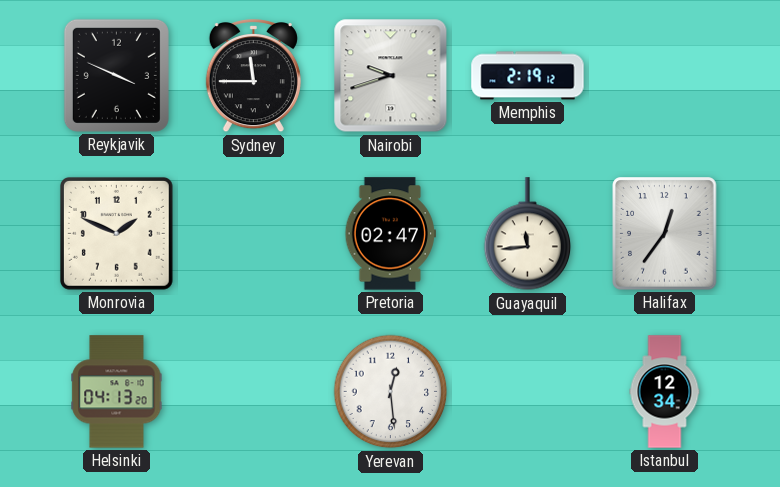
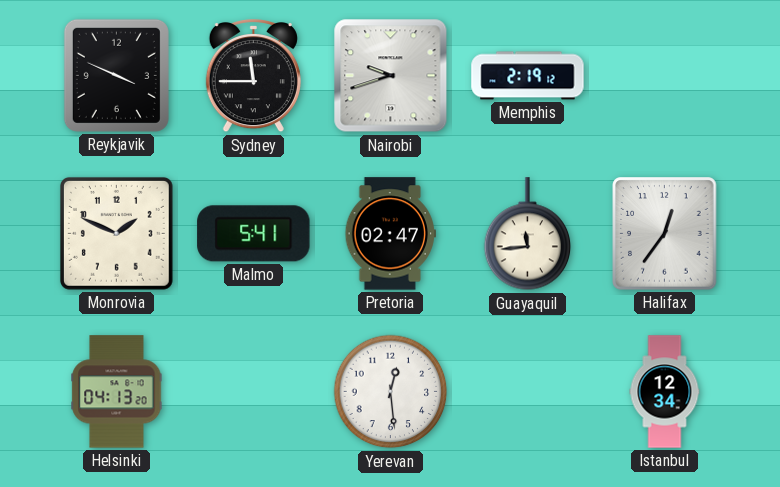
Malmo: none -> 5:41
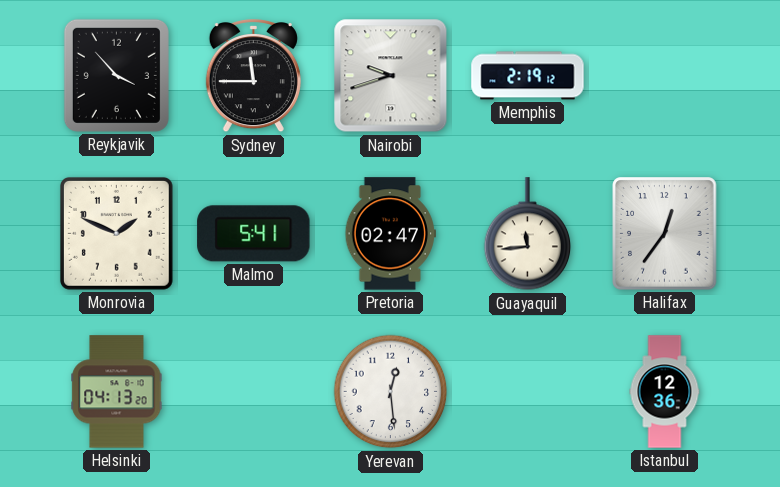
Reykjavik: 3:49 -> 3:53
Istanbul: 12:34 -> 12:36
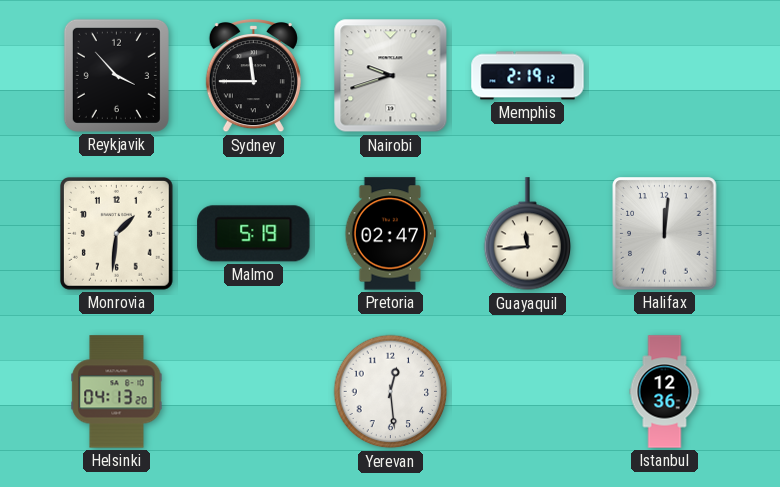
Monrovia: 1:49 -> 1:31
Malmo: 5:41 -> 5:19
Halifax: 12:36 -> 12:01
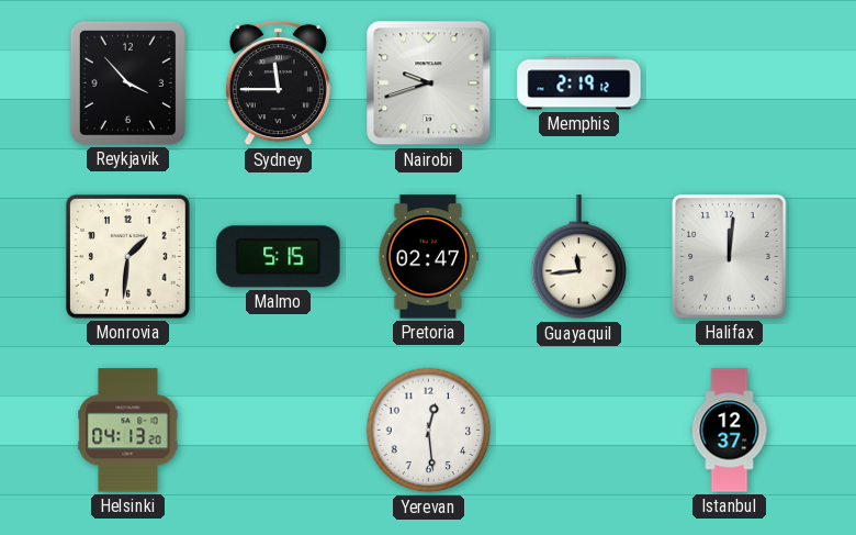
Malmo: 5:19 -> 5:15
Istanbul: 12:36 -> 12:37
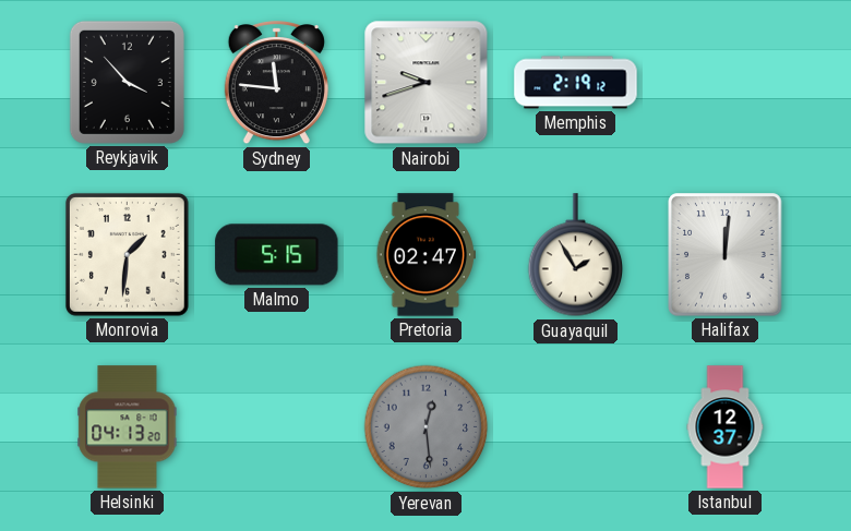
Sydney: 11:45 -> 11:46
Guayaquil: 11:44 -> 1:55
Yerevan dial: white -> grey
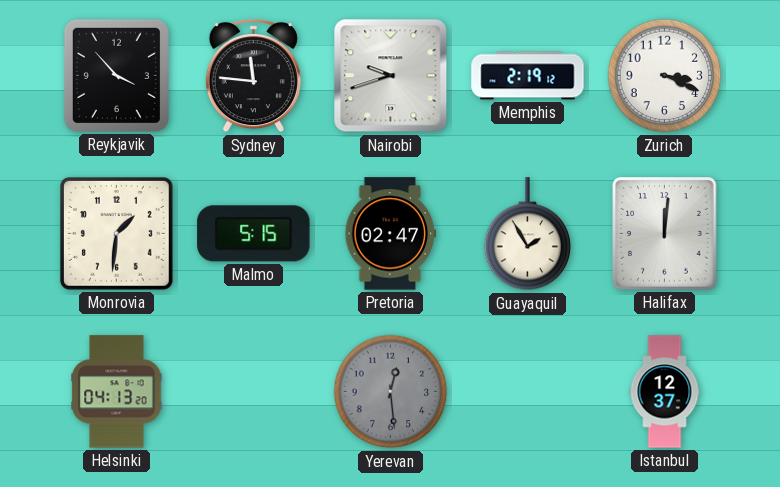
Zurich: none -> 3:19
